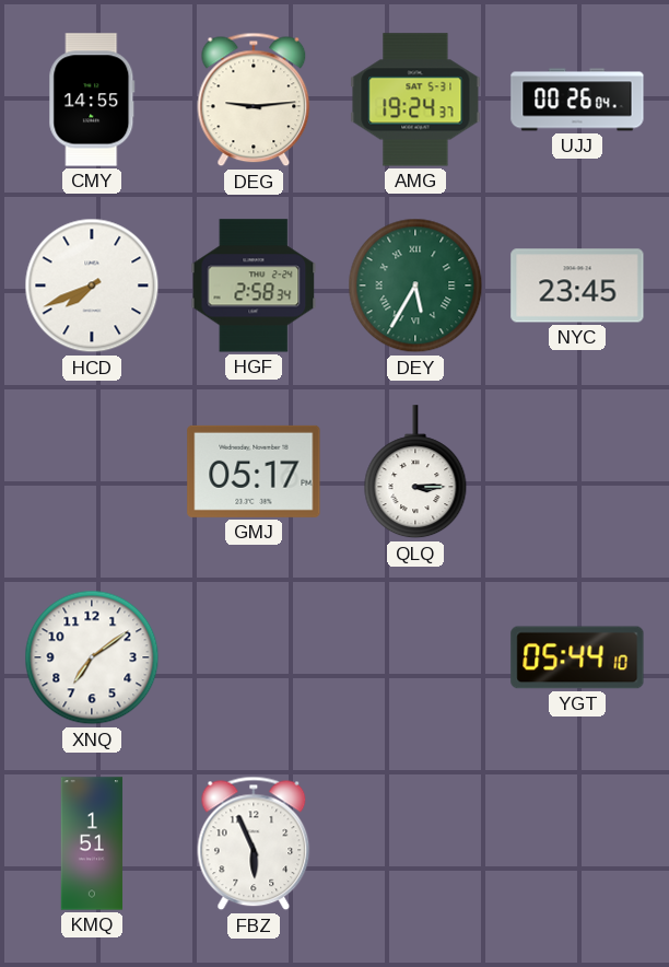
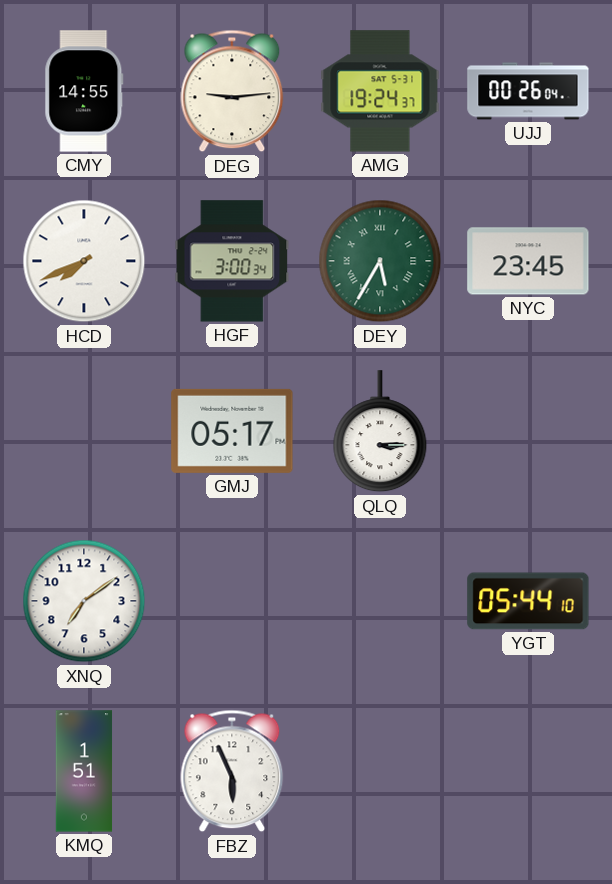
HGF: 2:58 -> 3:00
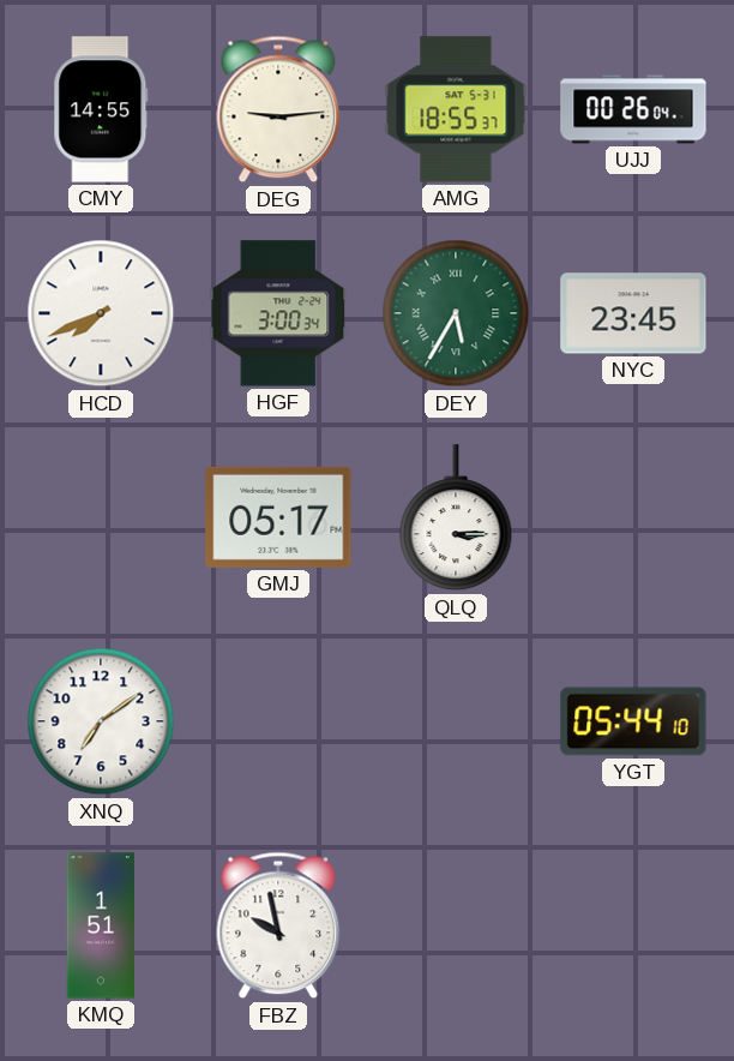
AMG: 19:24 -> 18:55
FBZ: 5:56 -> 9:58
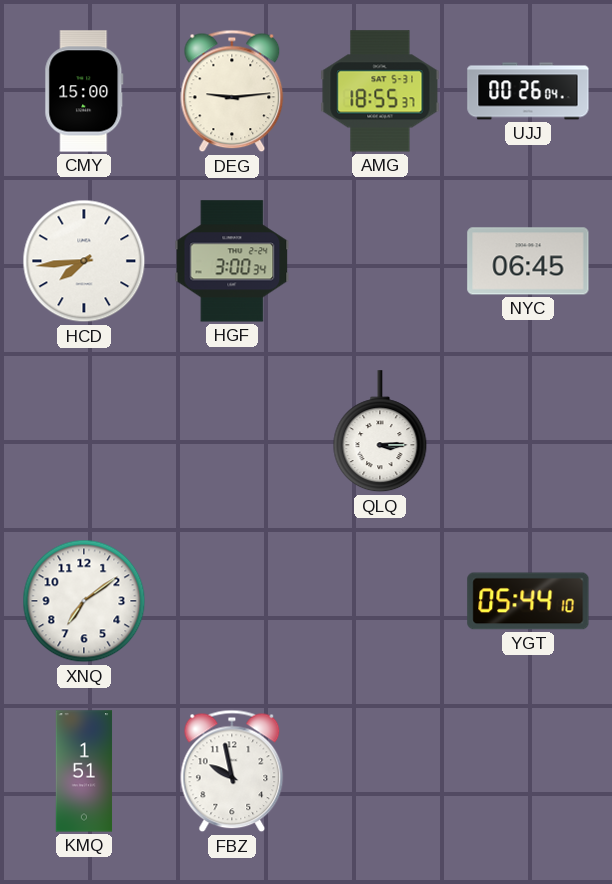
CMY: 14:55 -> 15:00
HCD: 7:41 -> 7:44
DEY: 5:35 -> none
NYC: 23:45 -> 06:45
GMJ: 05:17 -> none
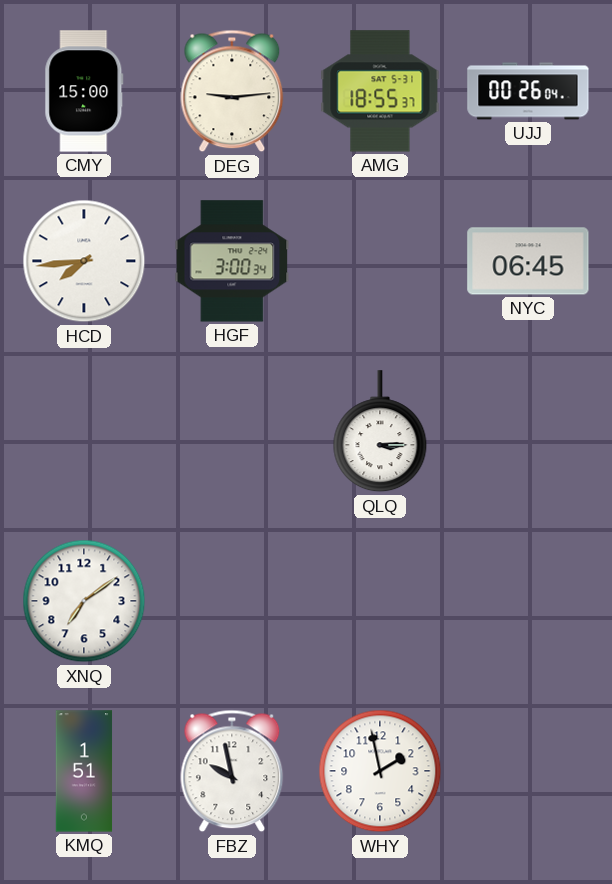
YGT: 05:44 -> none
WHY: none -> 1:58
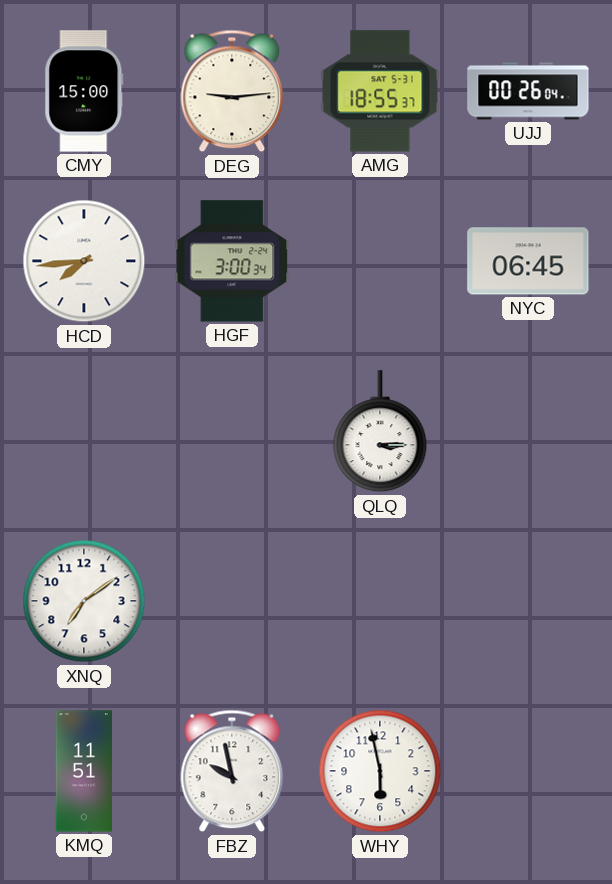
KMQ: 1:51 -> 11:51
WHY: 1:58 -> 5:58
